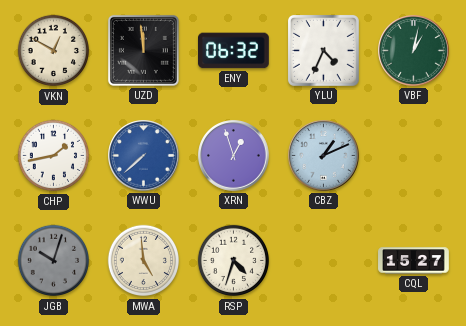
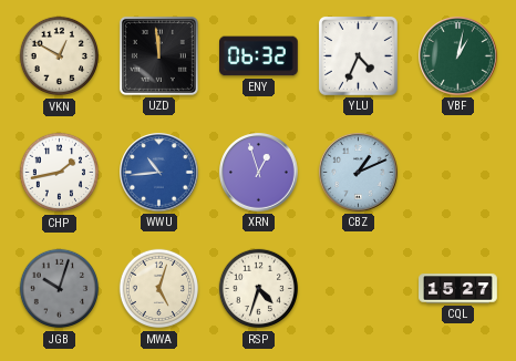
WWU: 7:38 -> 10:44
MWA: 4:59 -> 5:03
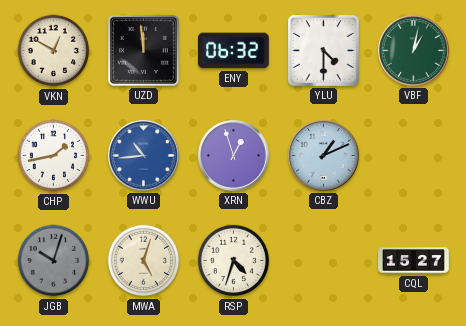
YLU: 4:34 -> 4:30
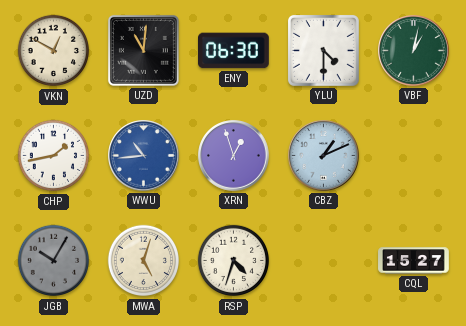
UZD: 11:59 -> 11:01
ENY: 06:32 -> 06:30
JGB: 10:03 -> 10:05
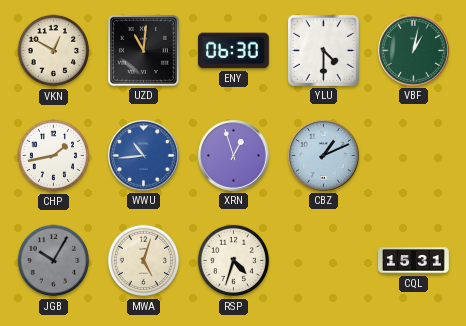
CQL: 15:27 -> 15:31
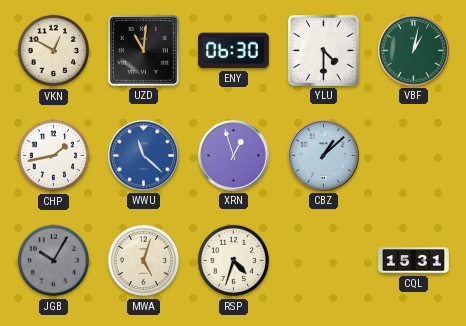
WWU: 10:44 -> 11:22
CBZ: 1:11 -> 1:08
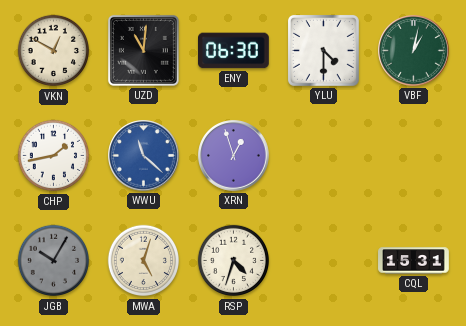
CBZ: 1:08 -> none
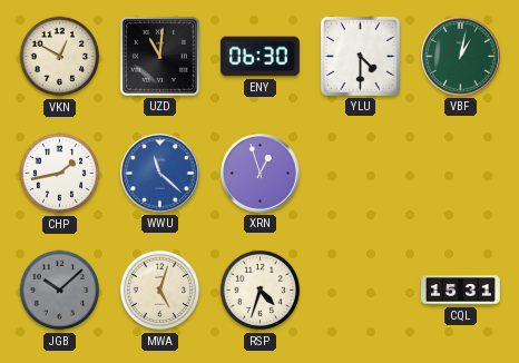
JGB: 10:05 -> 10:08
